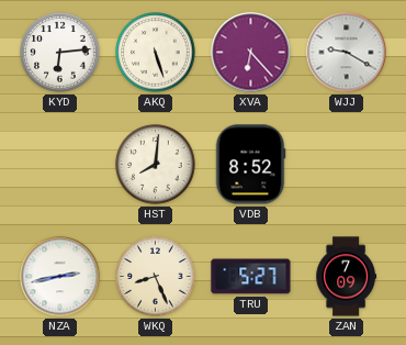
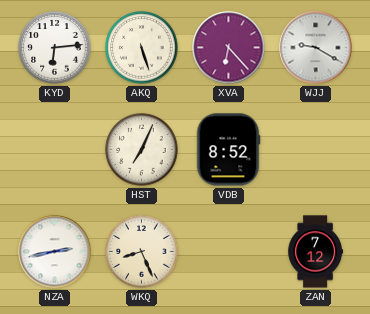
HST: 8:01 -> 7:04
TRU: 5:27 -> none
ZAN: 7:09 -> 7:12
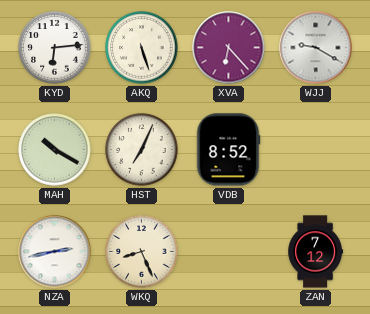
MAH: none -> 10:20
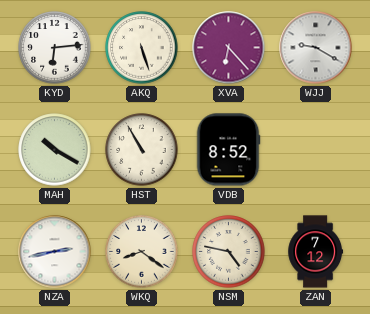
HST: 7:04 -> 10:55
WKQ: 8:26 -> 8:21
NSM: none -> 4:47
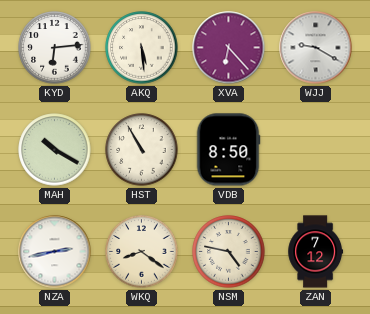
AKQ: 5:27 -> 5:29
VDB: 8:52 -> 8:50
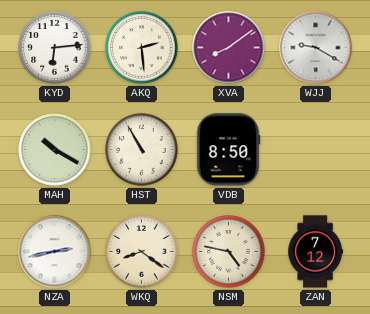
AKQ: 5:29 -> 2:29
XVA: 6:23 -> 8:09
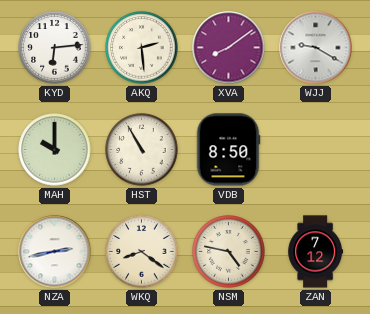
MAH: 10:20 -> 10:00
